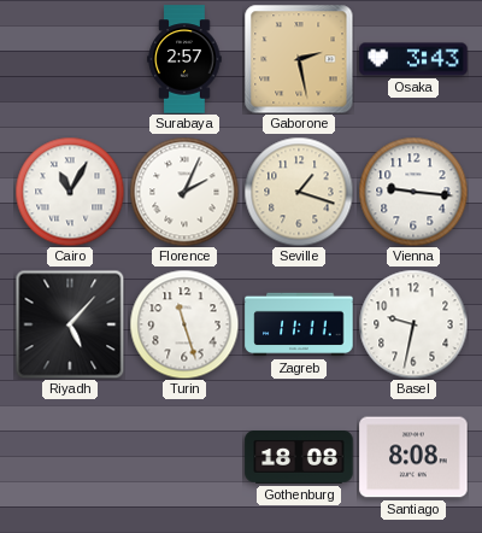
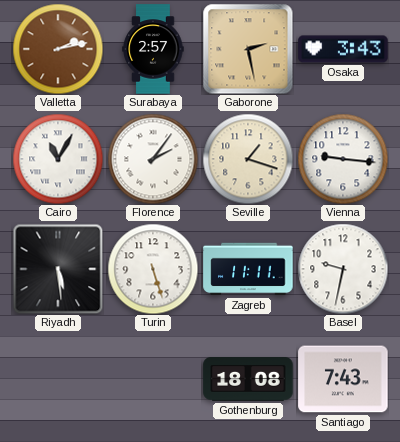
Valletta: none -> 2:13
Florence: 2:04 -> 2:06
Riyadh: 5:07 -> 5:29
Turin: 11:27 -> 5:27
Santiago: 8:08 -> 7:43
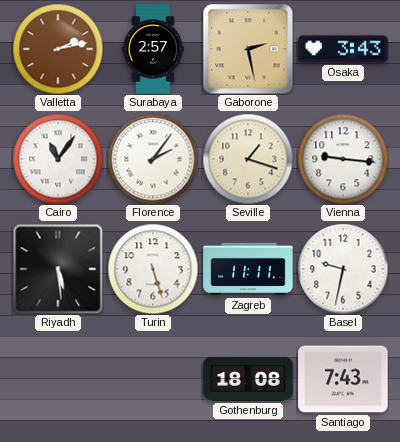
Cairo: 11:05 -> 11:06
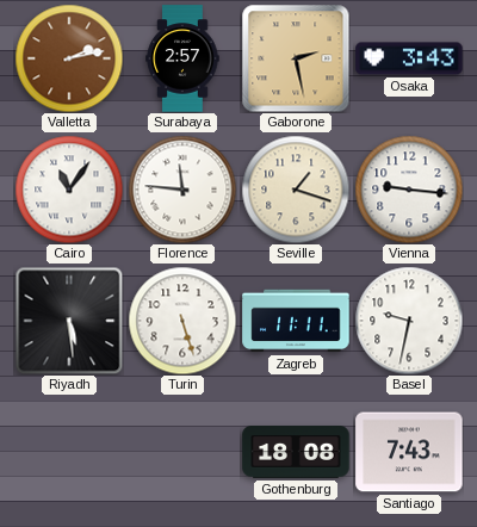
Florence: 2:06 -> 11:46
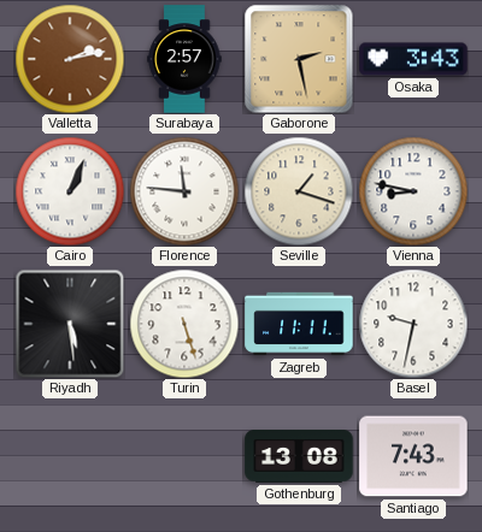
Cairo: 11:06 -> 1:04
Vienna: 9:16 -> 8:47
Gothenburg: 18:08 -> 13:08
